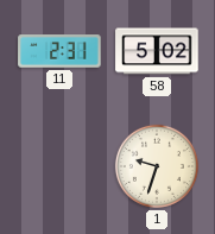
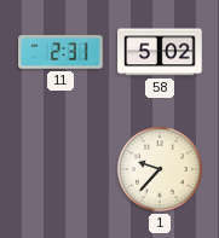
1: 9:33 -> 9:37
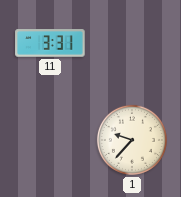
11: 2:31 -> 3:31
58: 5:02 -> none
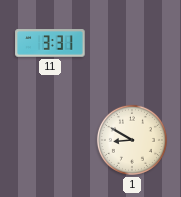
1: 9:37 -> 8:50
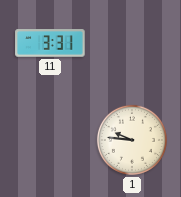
1: 8:50 -> 9:46
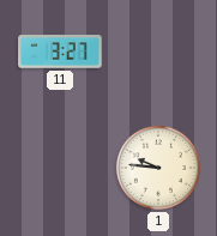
11: 3:31 -> 3:27
